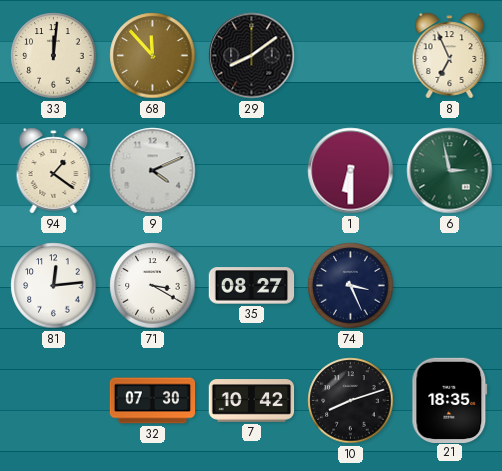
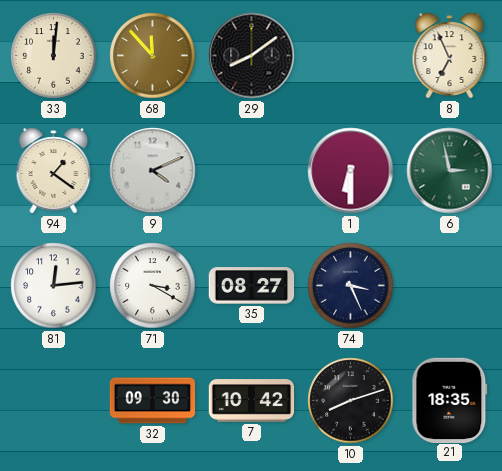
32: 07:30 -> 09:30
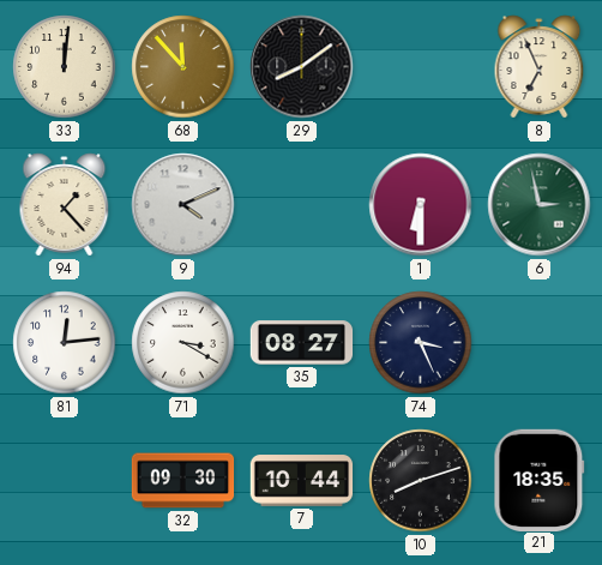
94: 1:21 -> 1:23
7: 10:42 -> 10:44
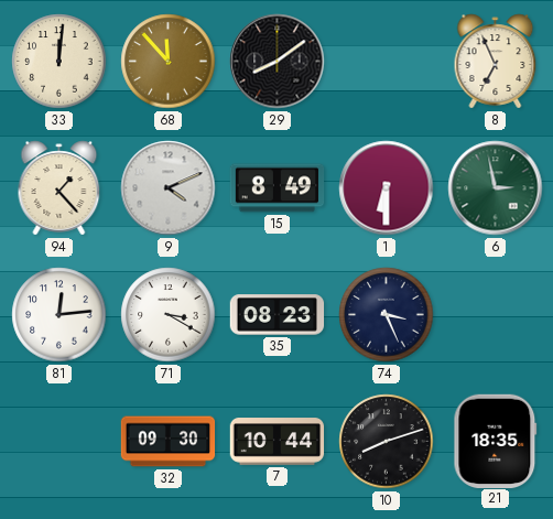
15: none -> 8:49
35: 08:27 -> 08:23
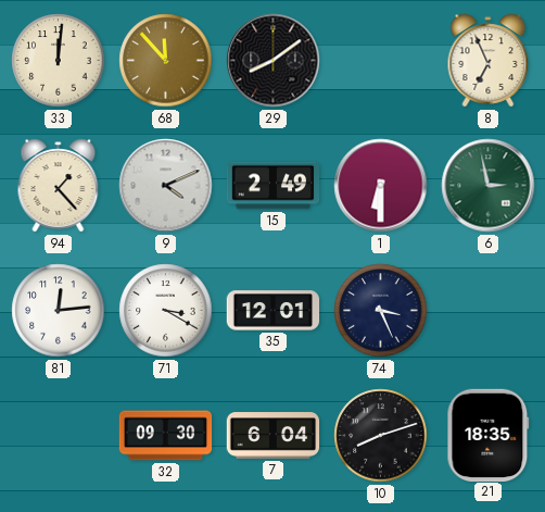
15: 8:49 -> 2:49
35: 08:23 -> 12:01
7: 10:44 -> 6:04
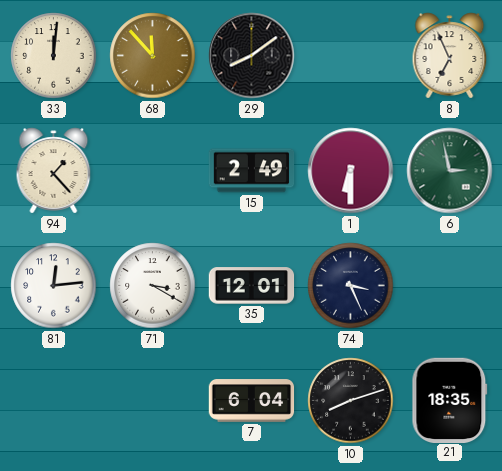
9: 4:11 -> none
32: 09:30 -> none
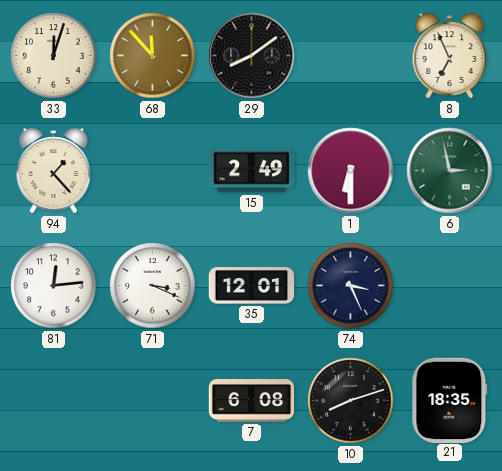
33: 12:01 -> 12:03
71: 3:20 -> 3:19
7: 6:04 -> 6:08
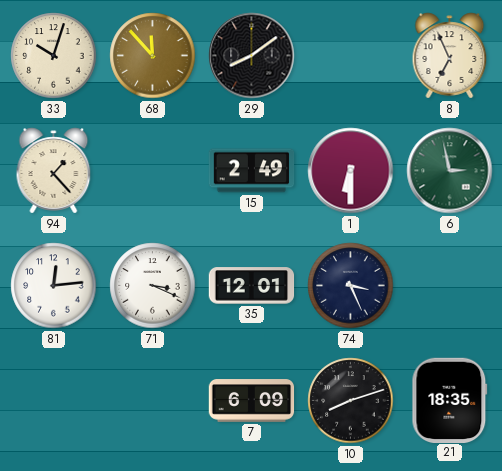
33: 12:03 -> 10:03
7: 6:08 -> 6:09
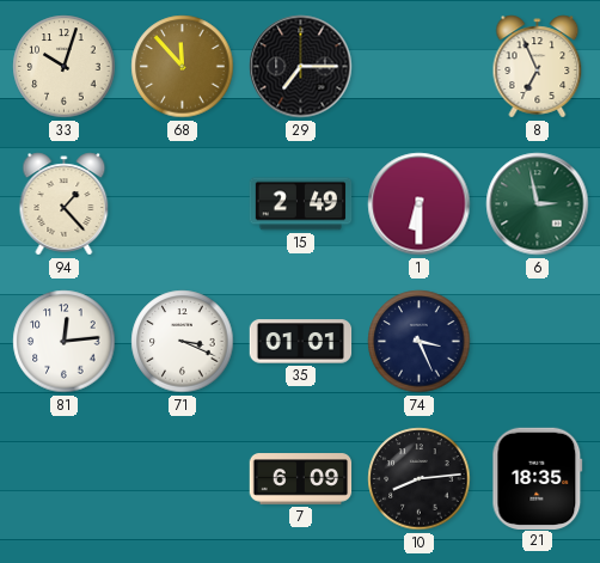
29: 8:09 -> 7:15
35: 12:01 -> 01:01
10: 8:12 -> 8:14
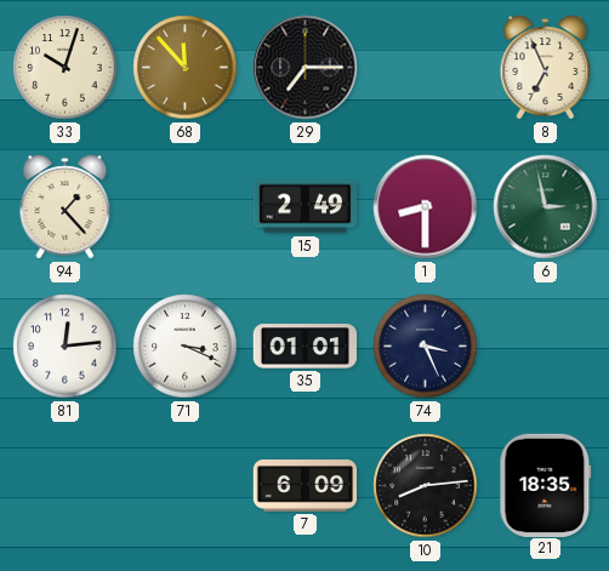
1: 6:30 -> 8:30
